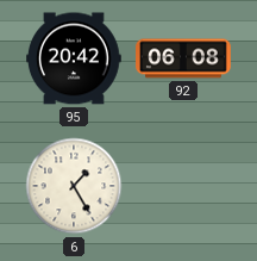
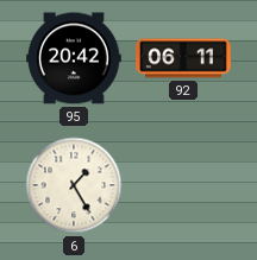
92: 06:08 -> 06:11
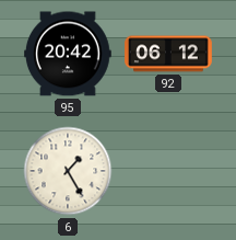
92: 06:11 -> 06:12
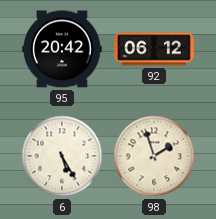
6: 1:25 -> 5:25
98: none -> 1:57
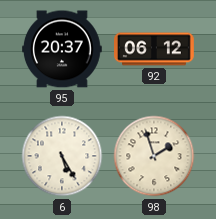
95: 20:42 -> 20:37
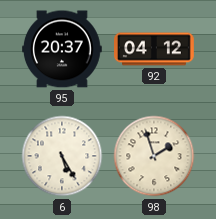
92: 06:12 -> 04:12
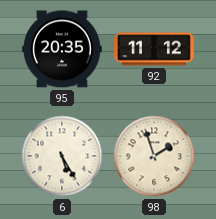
95: 20:37 -> 20:35
92: 04:12 -> 11:12
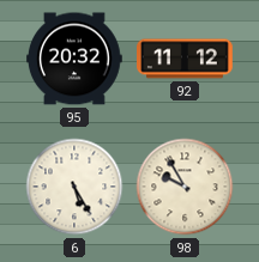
95: 20:35 -> 20:32
98: 1:57 -> 9:55
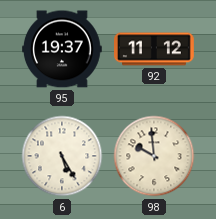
95: 20:32 -> 19:37
98: 9:55 -> 9:59
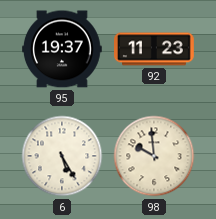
92: 11:12 -> 11:23
